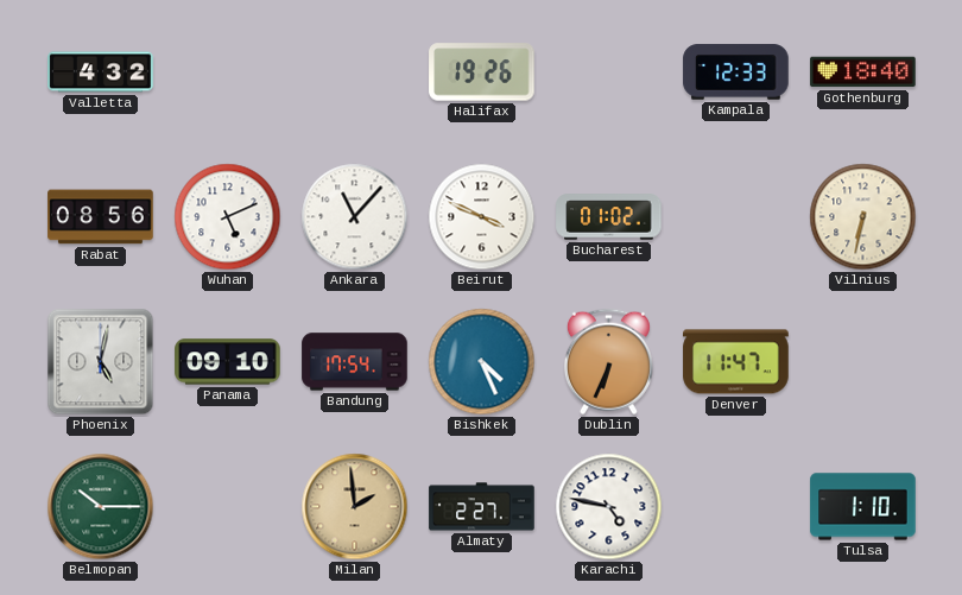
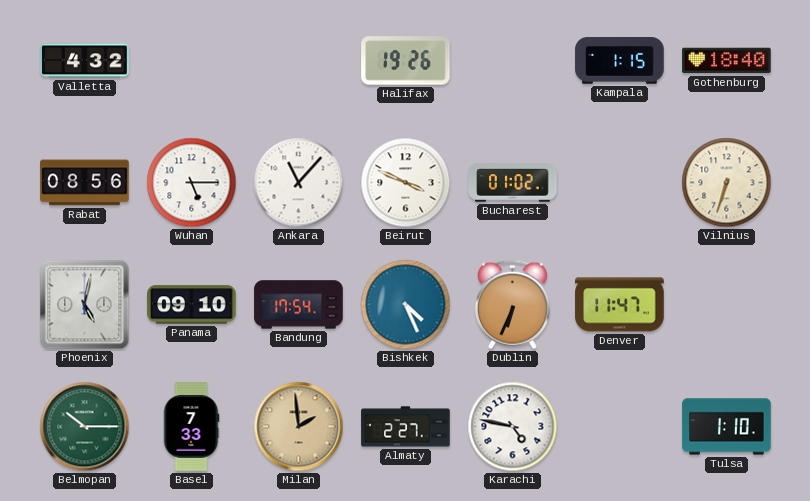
Kampala: 12:33 -> 1:15
Wuhan: 5:11 -> 5:15
Vilnius: 6:32 -> 6:33
Basel: none -> 7:33
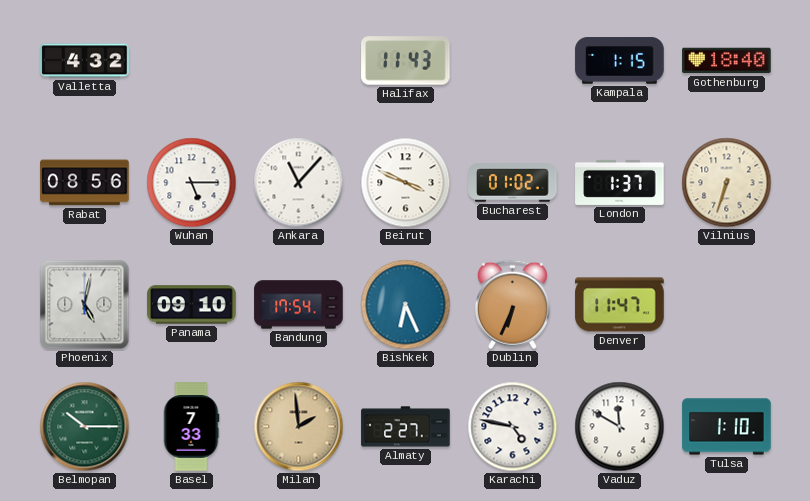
Halifax: 19:26 -> 11:43
London: none -> 1:37
Bishkek: 4:26 -> 6:26
Vaduz: none -> 11:50
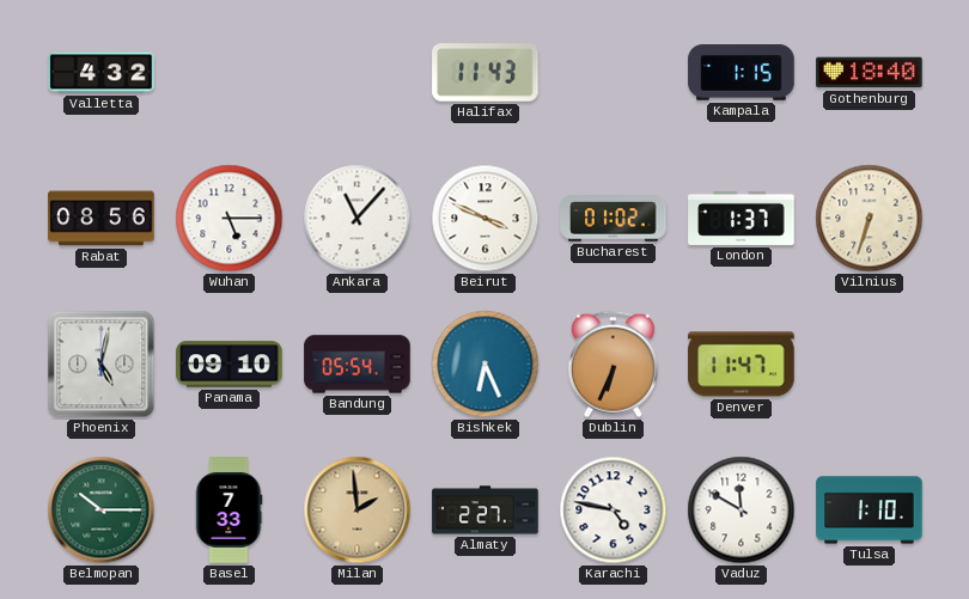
Bandung: 17:54 -> 05:54
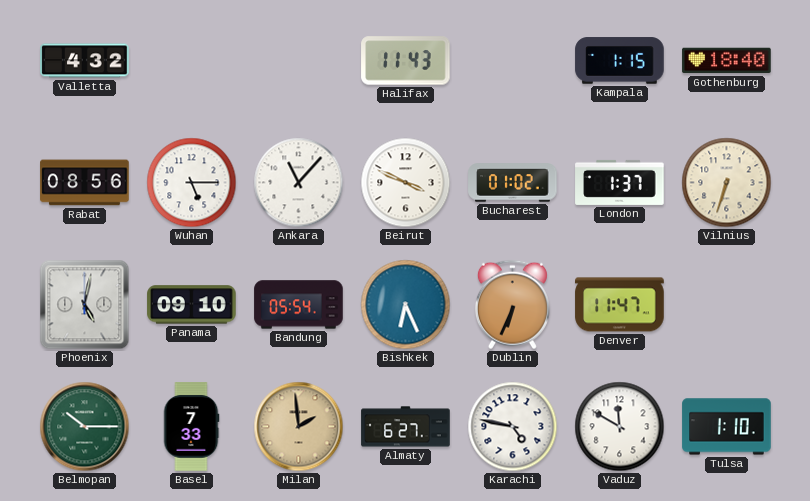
Almaty: 2:27 -> 6:27
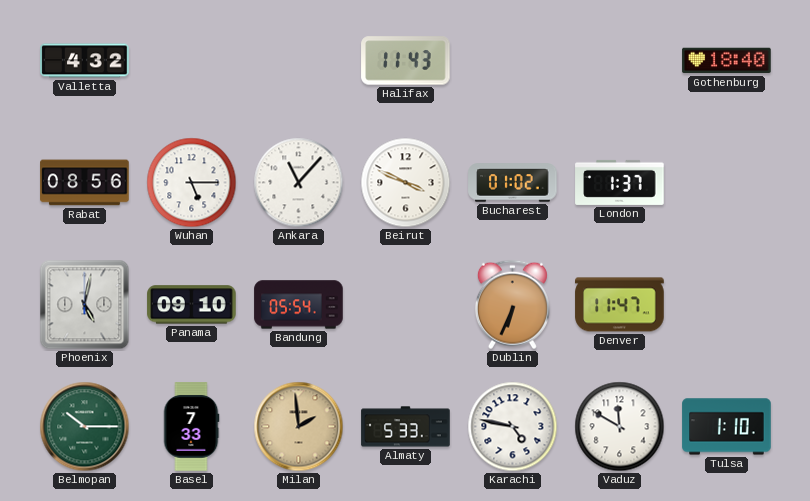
Kampala: 1:15 -> none
Vilnius: 6:33 -> none
Bishkek: 6:26 -> none
Almaty: 6:27 -> 5:33
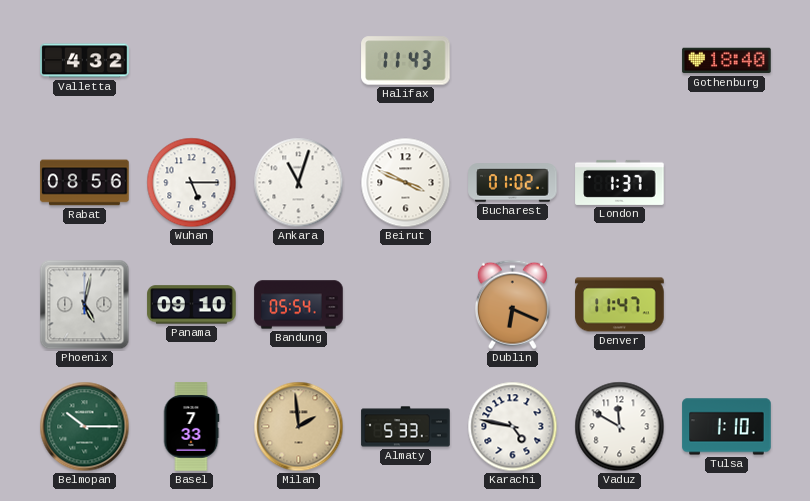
Ankara: 11:07 -> 11:03
Dublin: 6:34 -> 6:19
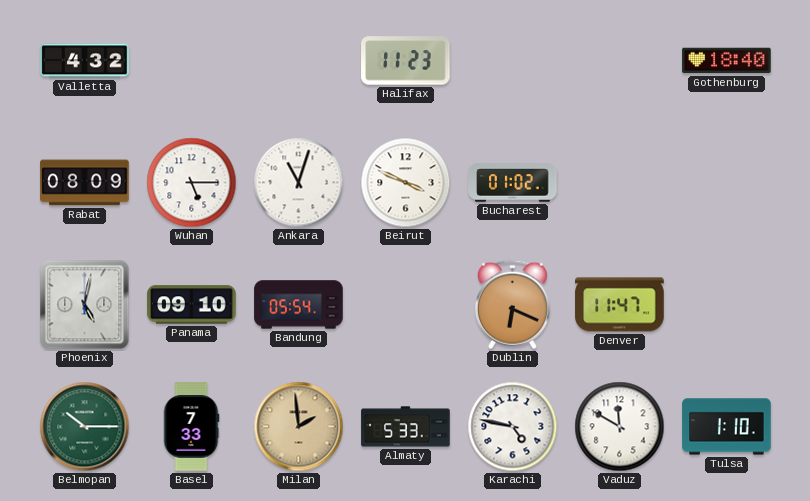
Halifax: 11:43 -> 11:23
Rabat: 08:56 -> 08:09
London: 1:37 -> none
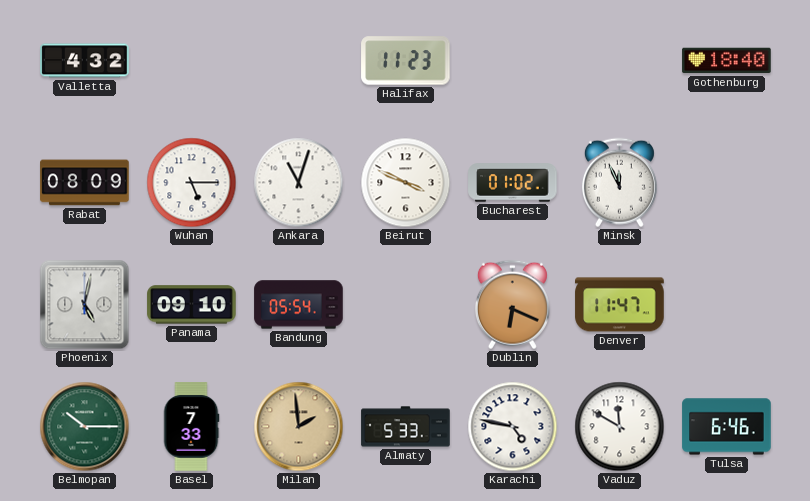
Minsk: none -> 11:56
Tulsa: 1:10 -> 6:46
